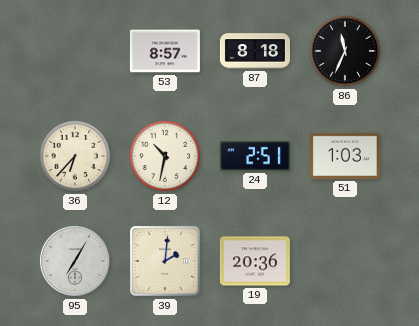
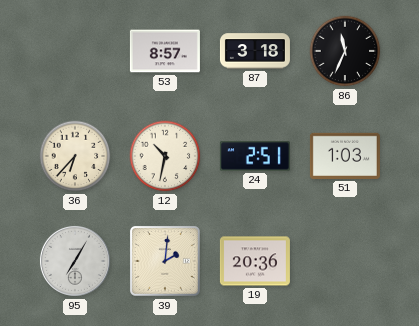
87: 8:18 -> 3:18
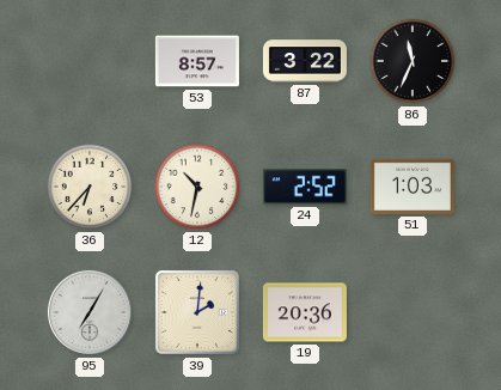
87: 3:18 -> 3:22
24: 2:51 -> 2:52
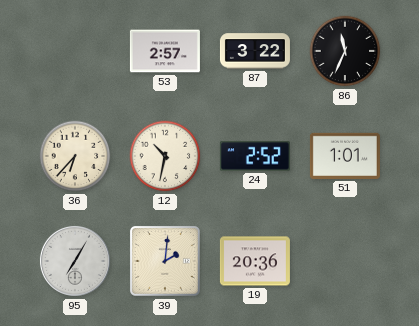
53: 8:57 -> 2:57
51: 1:03 -> 1:01
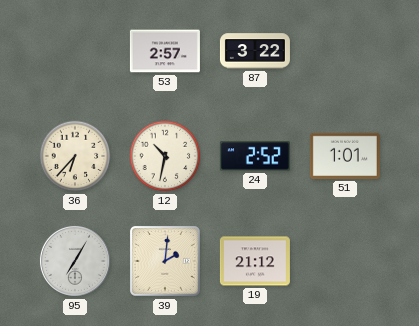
86: 11:34 -> none
19: 20:36 -> 21:12
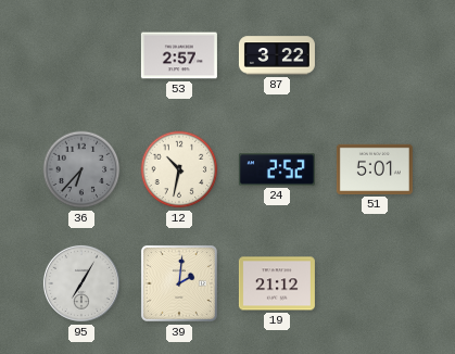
36 dial: cream -> grey
51: 1:01 -> 5:01
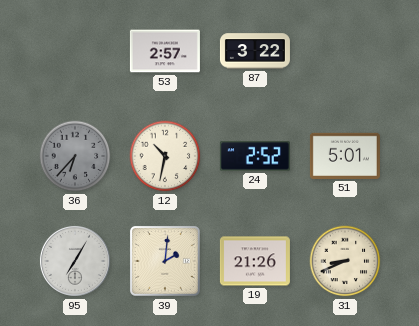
19: 21:12 -> 21:26
31: none -> 8:41
